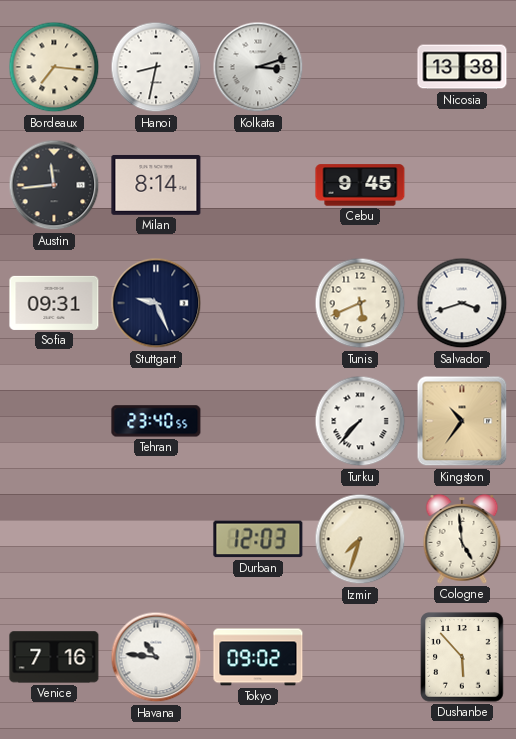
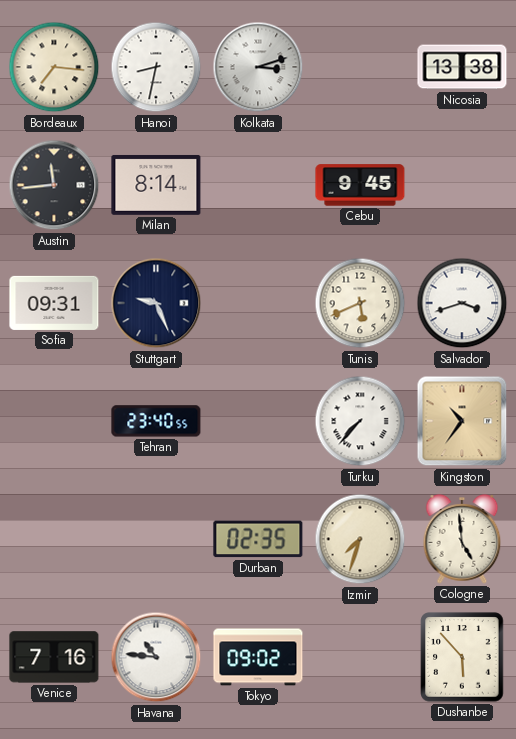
Durban: 12:03 -> 02:35
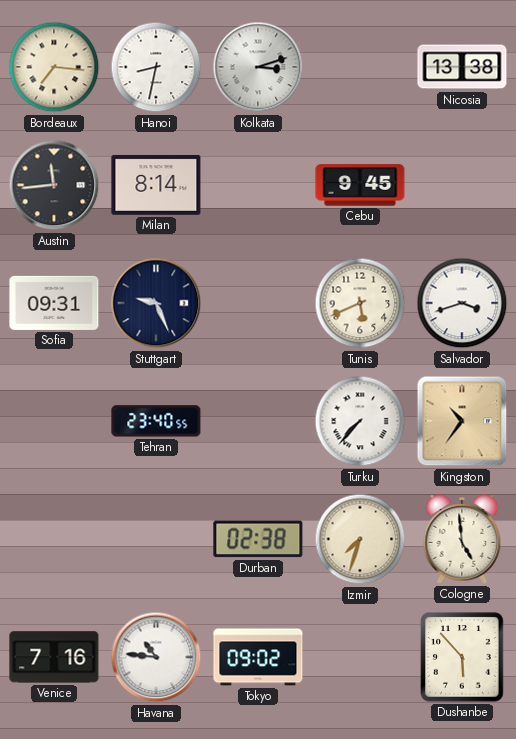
Durban: 02:35 -> 02:38
